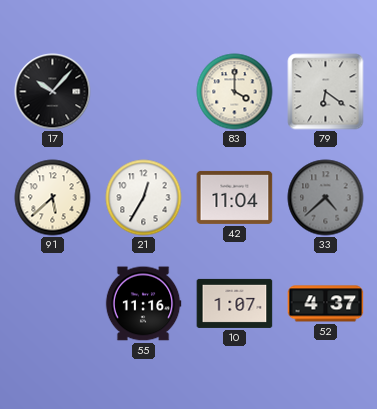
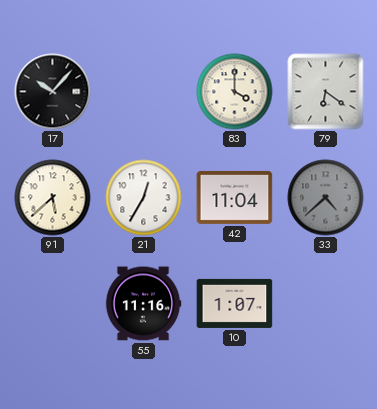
52: 4:37 -> none
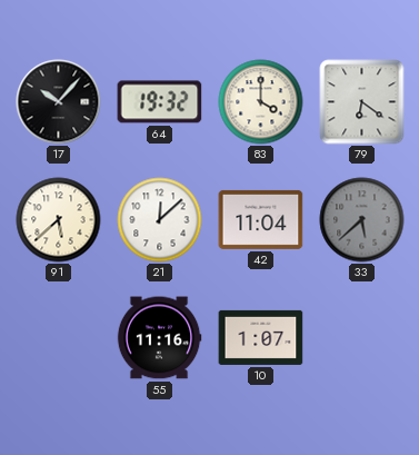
64: none -> 19:32
21: 12:35 -> 12:08
33: 4:38 -> 5:38
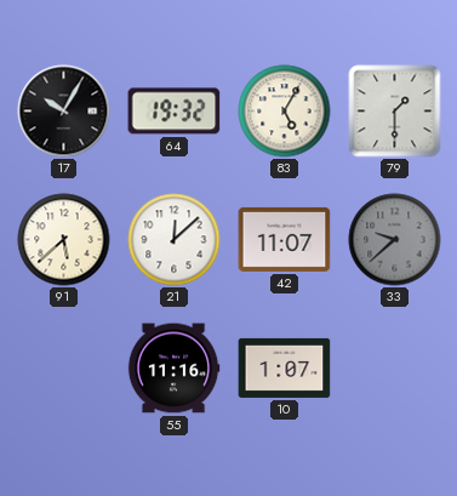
17: 10:07 -> 10:05
83: 4:00 -> 5:05
79: 6:21 -> 1:30
42: 11:04 -> 11:07
33: 5:38 -> 9:38
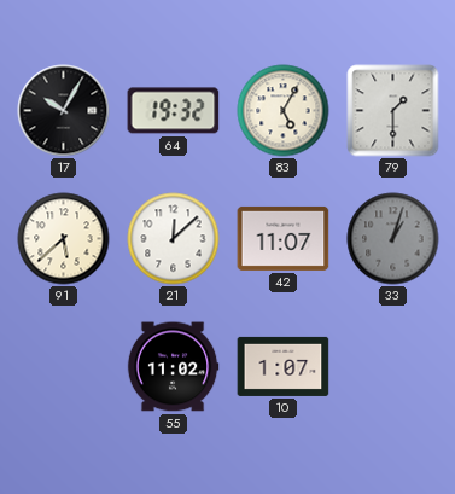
33: 9:38 -> 1:03
55: 11:16 -> 11:02
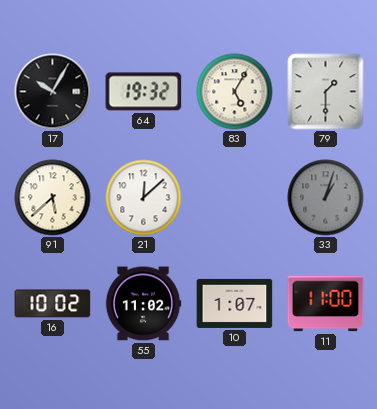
42: 11:07 -> none
16: none -> 10:02
11: none -> 11:00
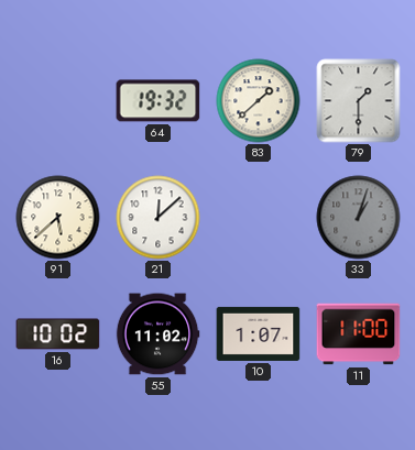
17: 10:05 -> none
83: 5:05 -> 1:38
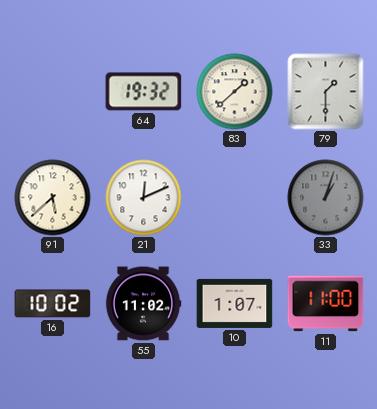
21: 12:08 -> 12:11
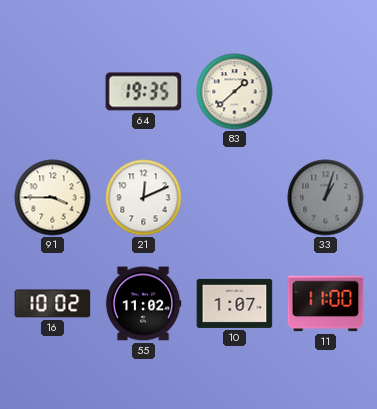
64: 19:32 -> 19:35
79: 1:30 -> none
91: 5:38 -> 3:45
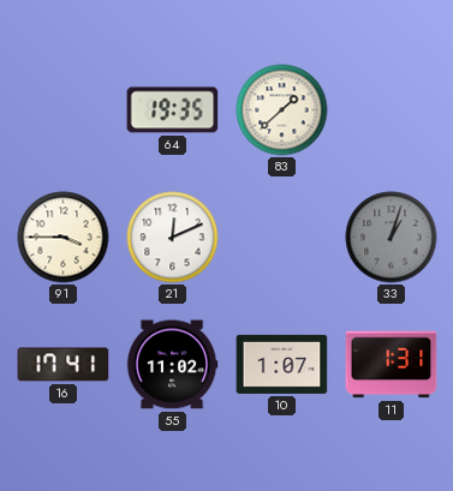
16: 10:02 -> 17:41
11: 11:00 -> 1:31
